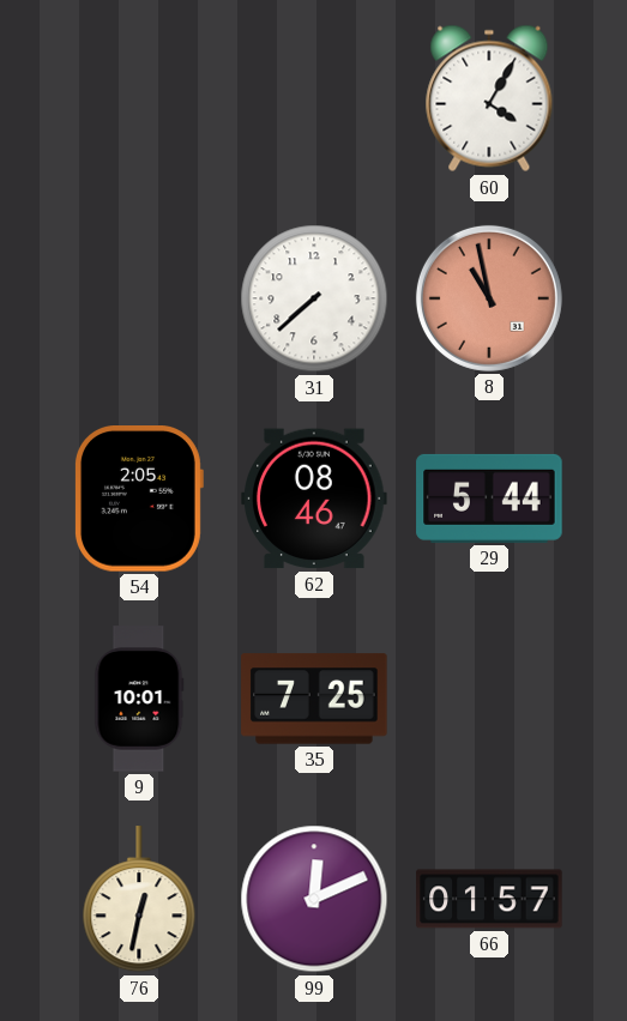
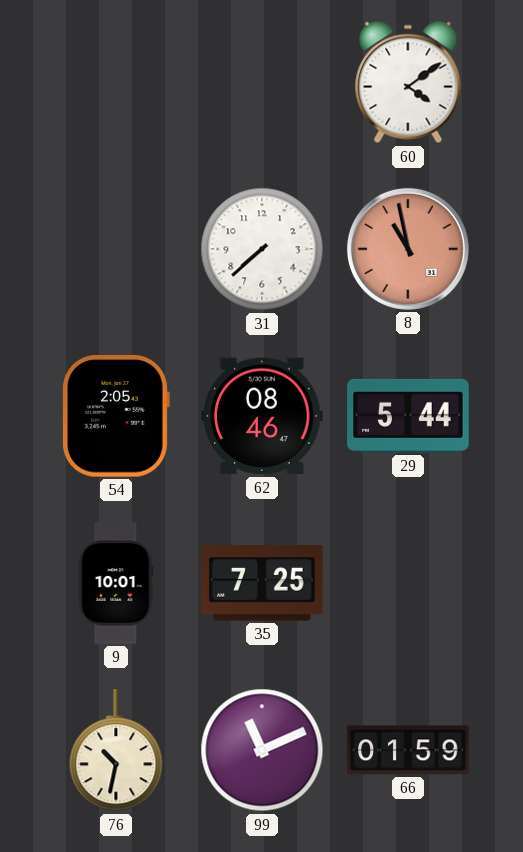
60: 4:05 -> 4:09
76: 12:32 -> 10:32
99: 12:11 -> 11:11
66: 01:57 -> 01:59
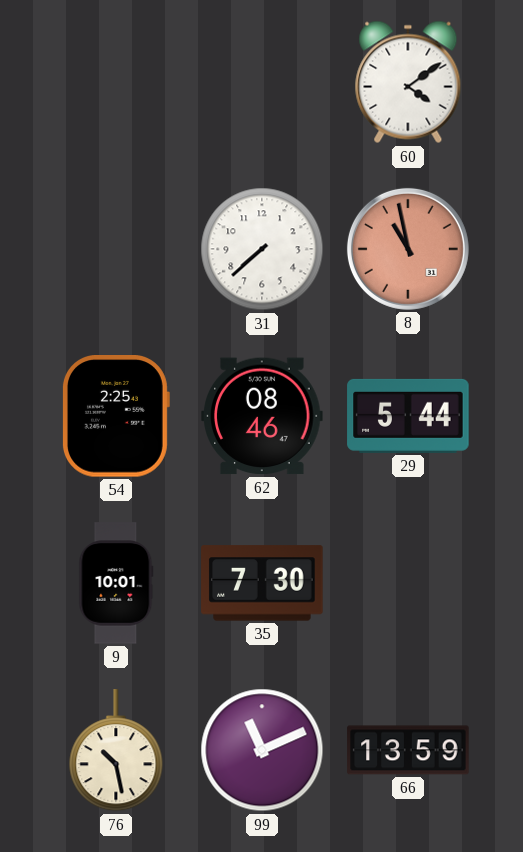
54: 2:05 -> 2:25
35: 7:25 -> 7:30
76: 10:32 -> 10:28
66: 01:59 -> 13:59
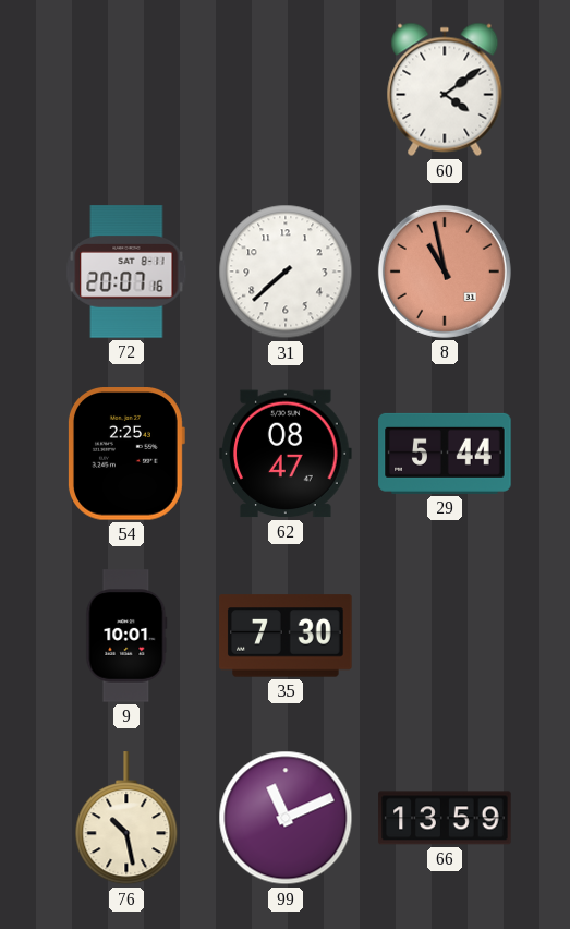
72: none -> 20:07
62: 08:46 -> 08:47
